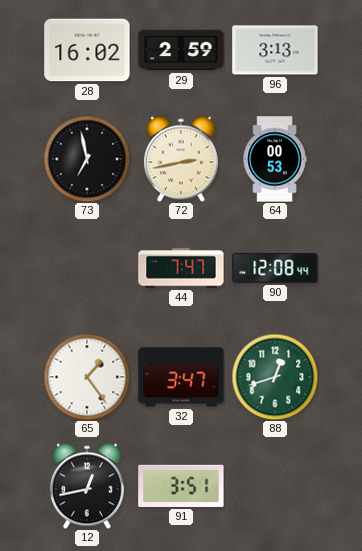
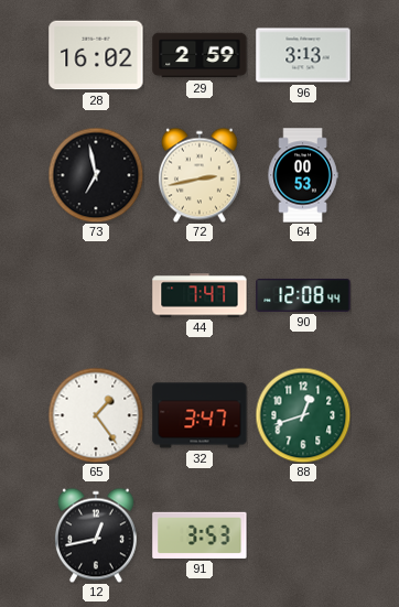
91: 3:51 -> 3:53
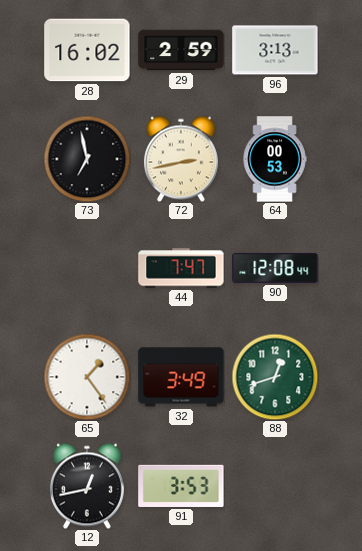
32: 3:47 -> 3:49
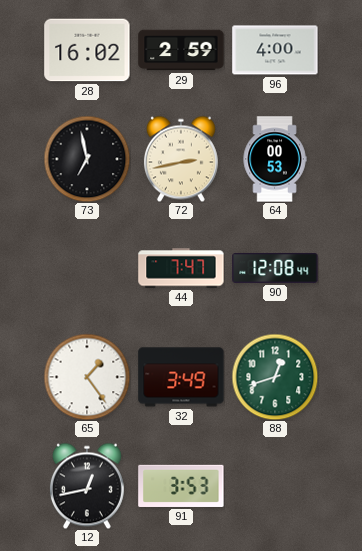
96: 3:13 -> 4:00
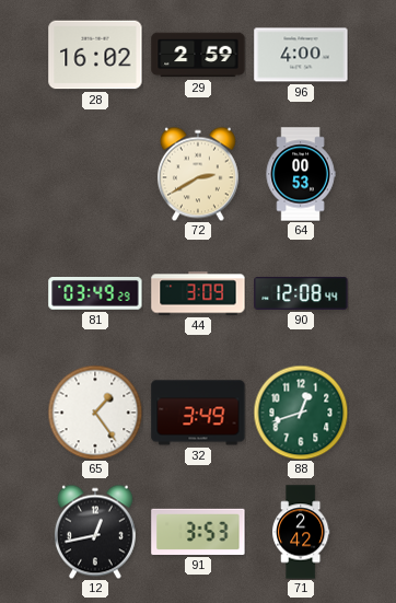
73: 6:58 -> none
72: 2:43 -> 2:40
81: none -> 03:49
44: 7:47 -> 3:09
71: none -> 2:42
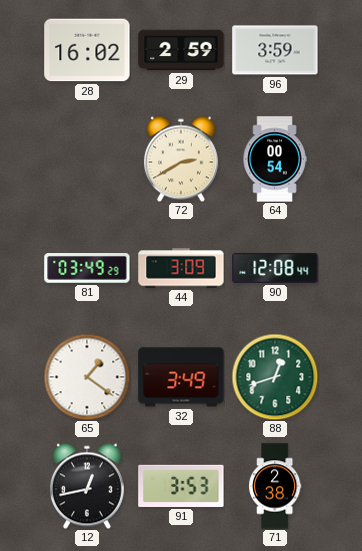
96: 4:00 -> 3:59
64: 00:53 -> 00:54
65: 1:24 -> 1:21
71: 2:42 -> 2:38
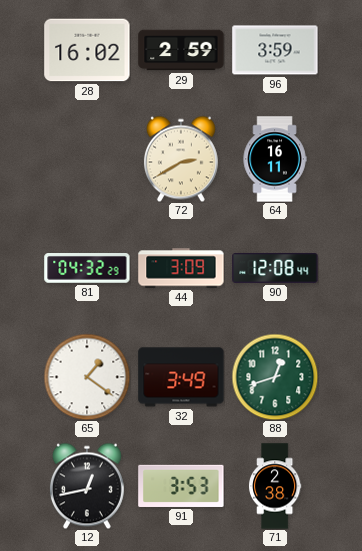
64: 00:54 -> 16:11
81: 03:49 -> 04:32
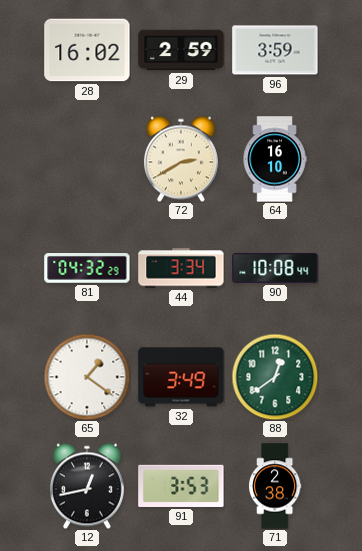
64: 16:11 -> 16:10
44: 3:09 -> 3:34
90: 12:08 -> 10:08
88: 12:42 -> 12:39
